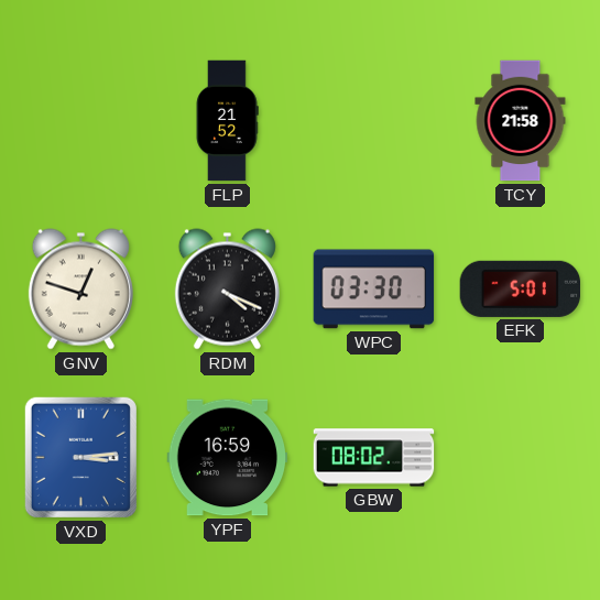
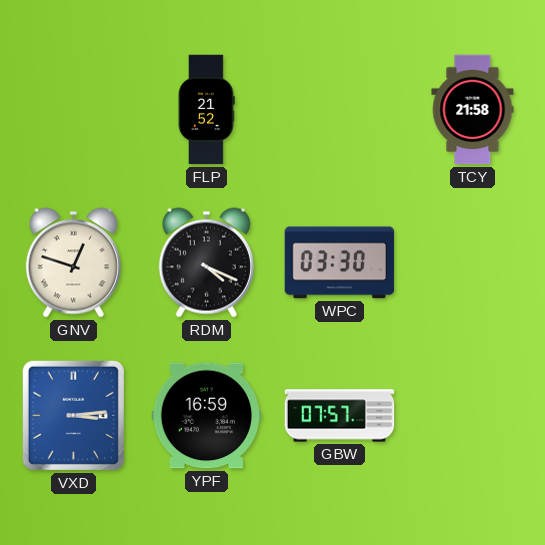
EFK: 5:01 -> none
GBW: 08:02 -> 07:57
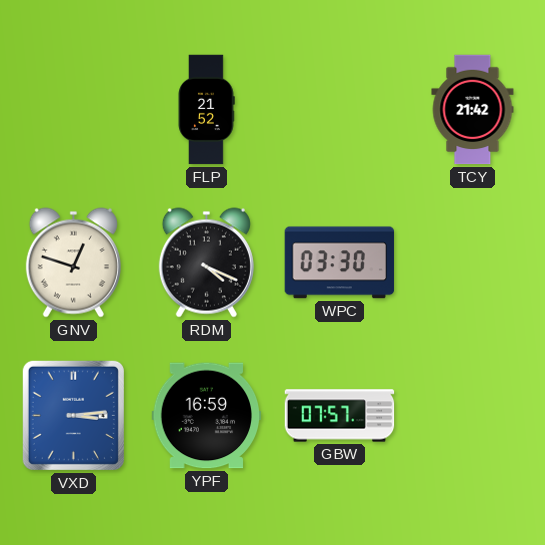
TCY: 21:58 -> 21:42
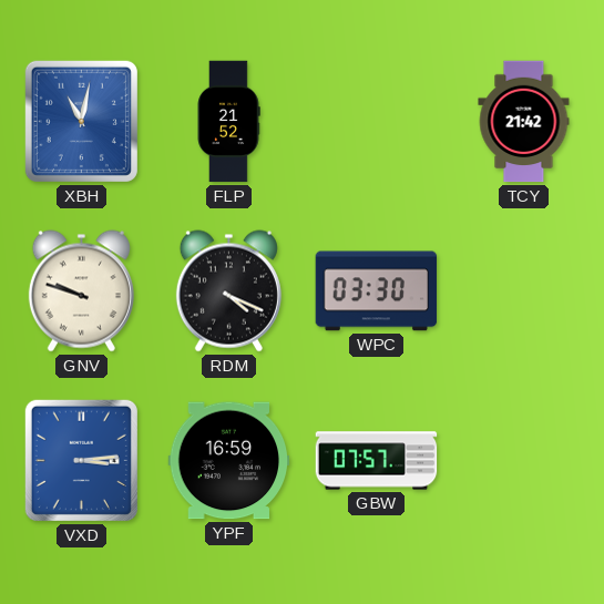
XBH: none -> 11:02
GNV: 12:48 -> 9:48
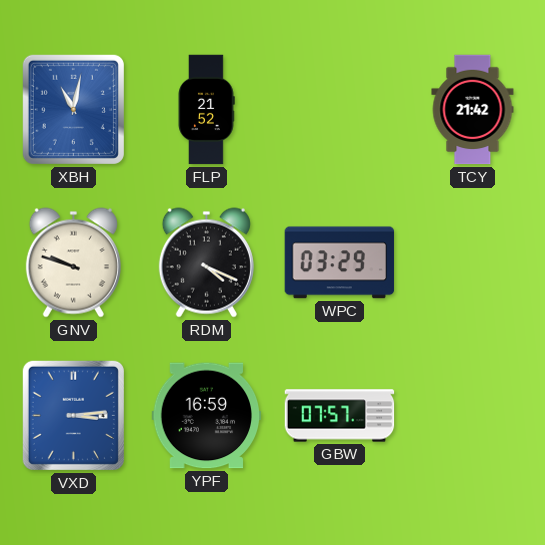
WPC: 03:30 -> 03:29
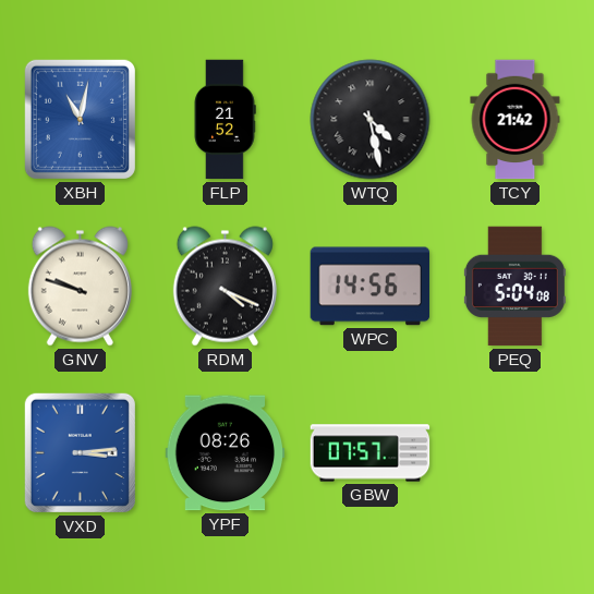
WTQ: none -> 4:28
WPC: 03:29 -> 14:56
PEQ: none -> 5:04
YPF: 16:59 -> 08:26
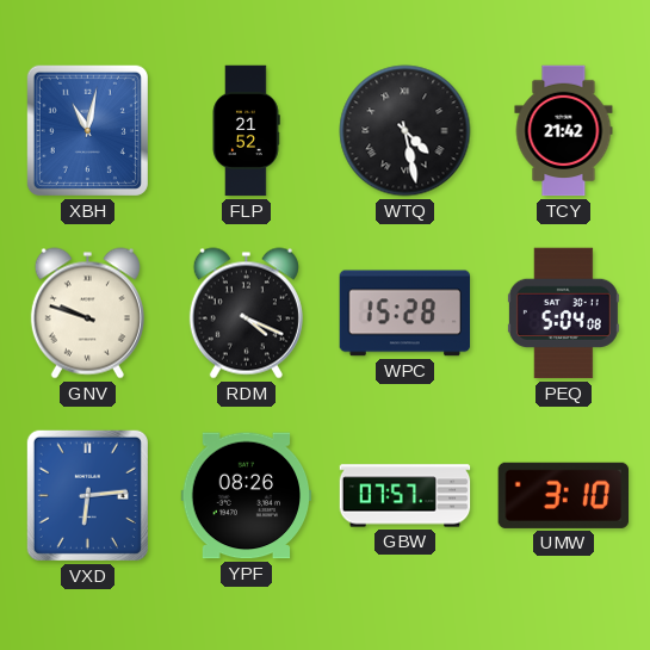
WPC: 14:56 -> 15:28
VXD: 3:14 -> 6:14
UMW: none -> 3:10
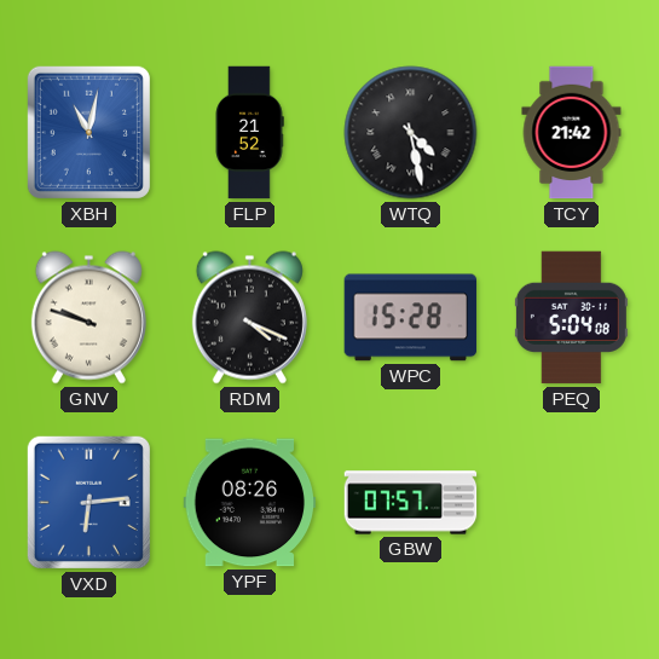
UMW: 3:10 -> none
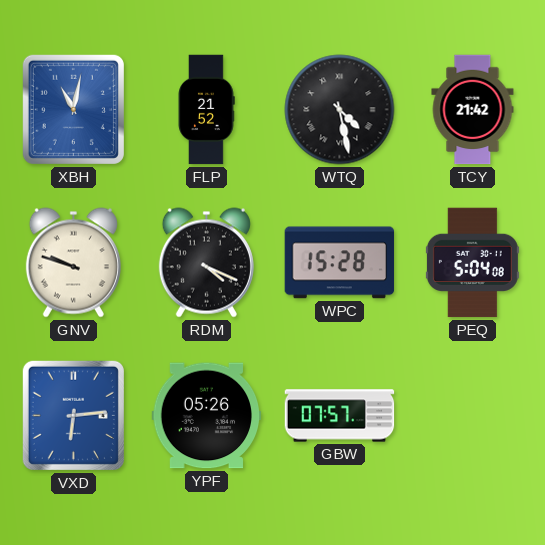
YPF: 08:26 -> 05:26
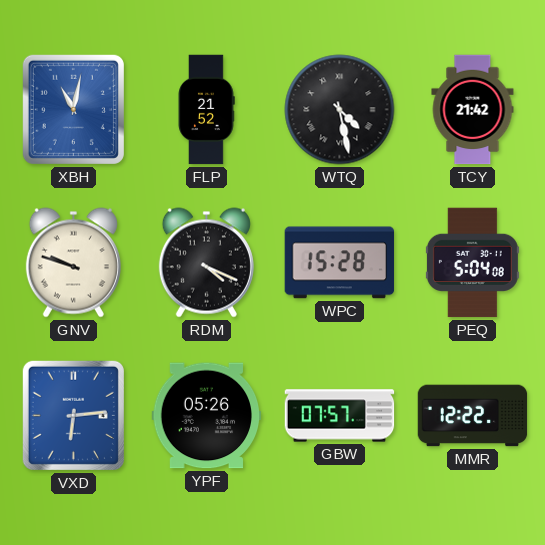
MMR: none -> 12:22
